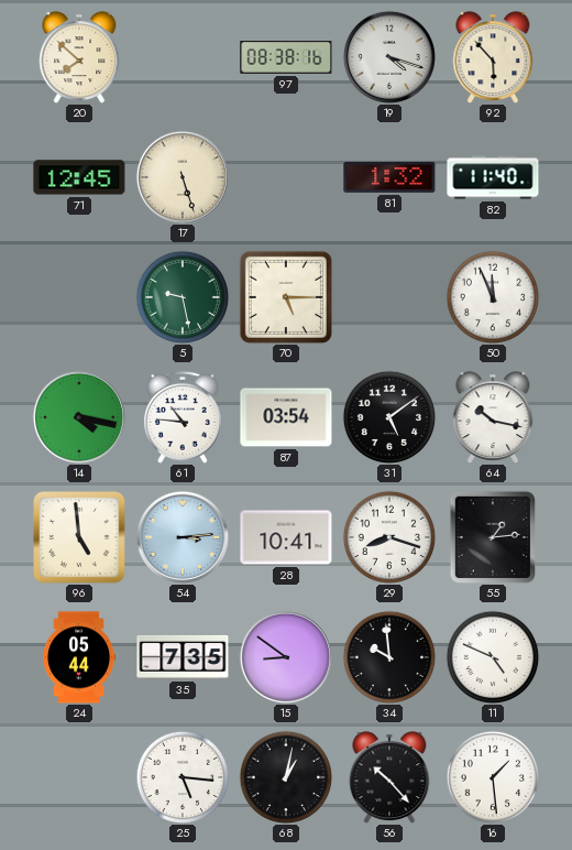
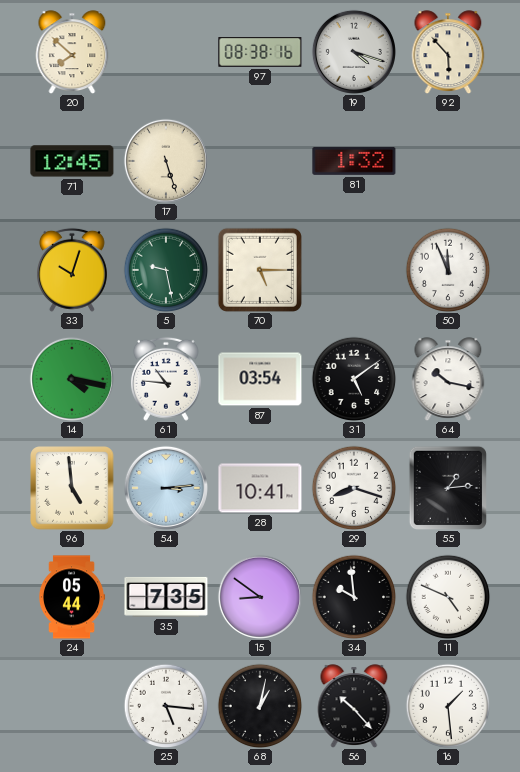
82: 11:40 -> none
33: none -> 10:03
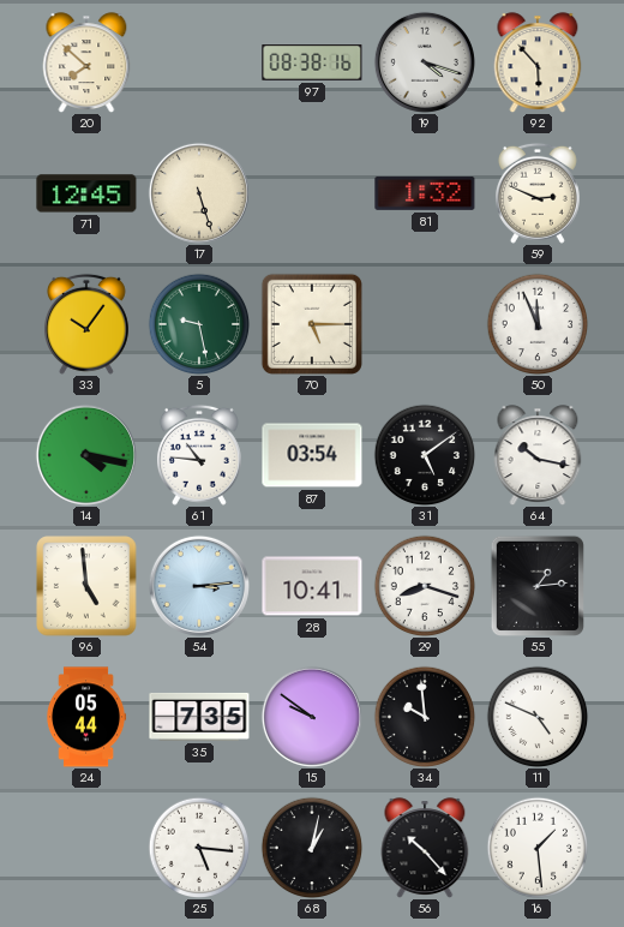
59: none -> 2:49
33: 10:03 -> 10:06
15: 8:51 -> 9:51
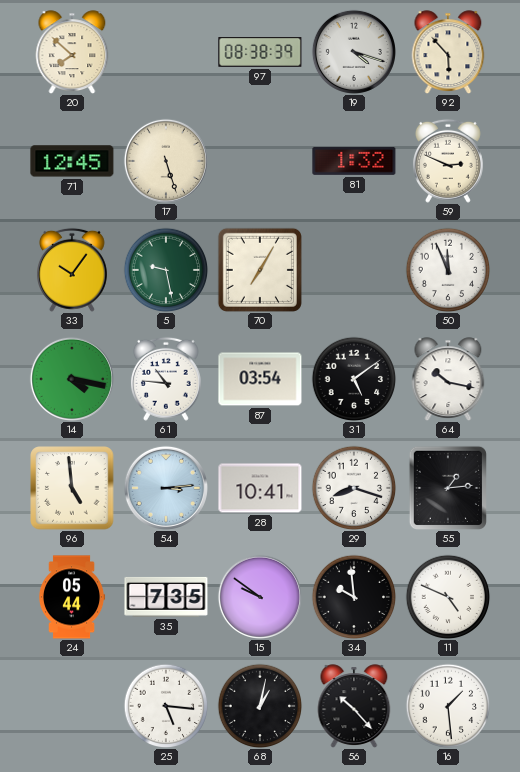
97: 08:38:16 -> 08:38:39
70: 5:15 -> 7:05
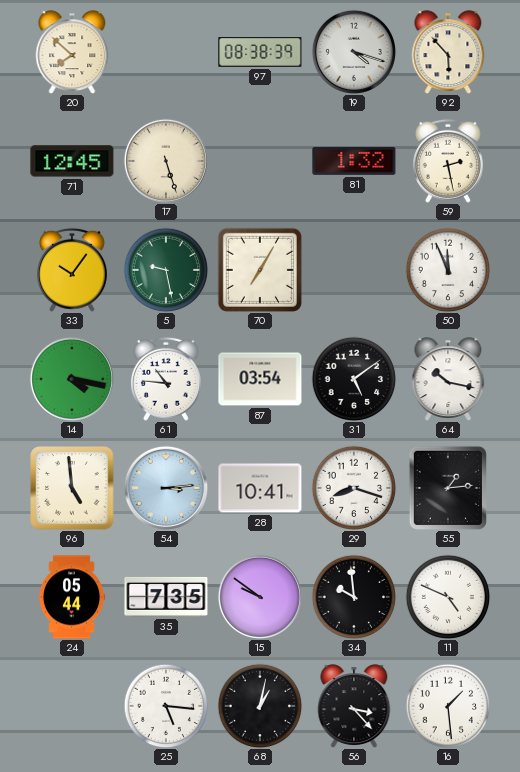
59: 2:49 -> 2:28
56: 10:23 -> 3:23
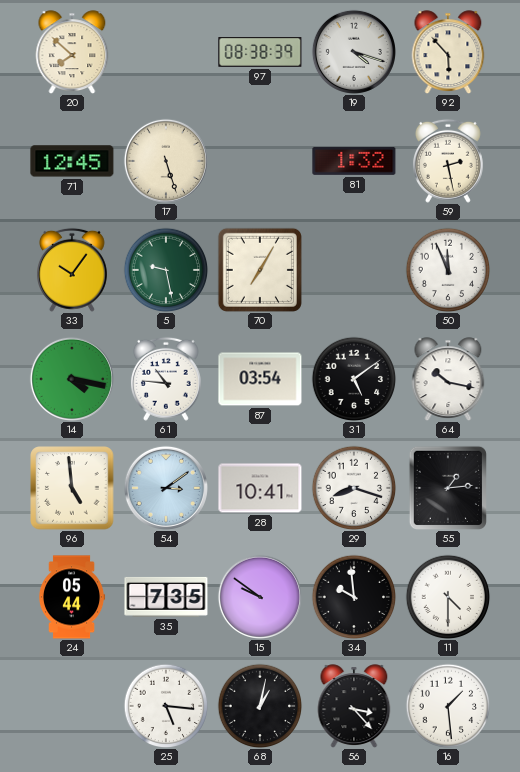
54: 3:14 -> 3:09
11: 4:49 -> 4:30
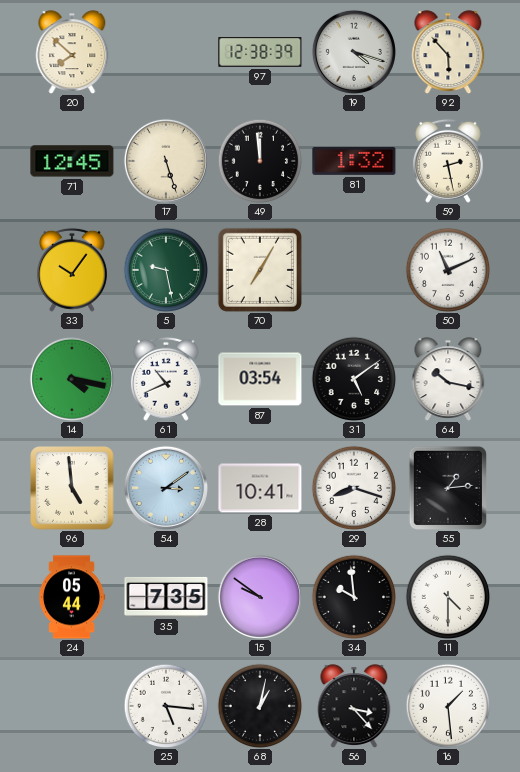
97: 08:38 -> 12:38
49: none -> 11:59
50: 11:56 -> 11:11
61: 10:46 -> 10:41
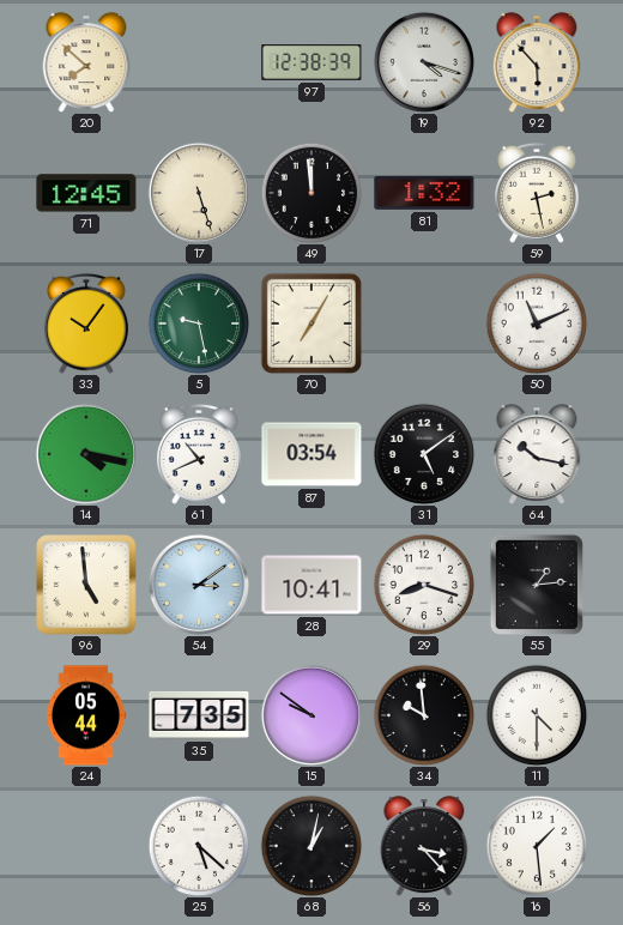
25: 5:16 -> 5:22
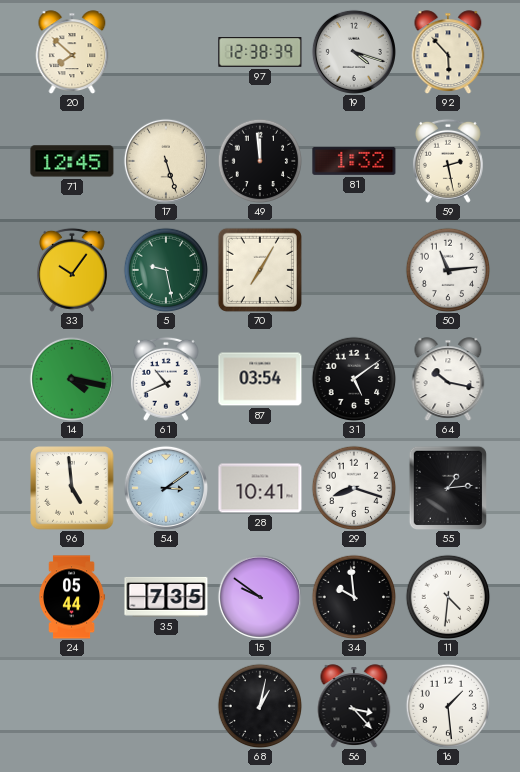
50: 11:11 -> 11:14
11: 4:30 -> 4:31
25: 5:22 -> none
